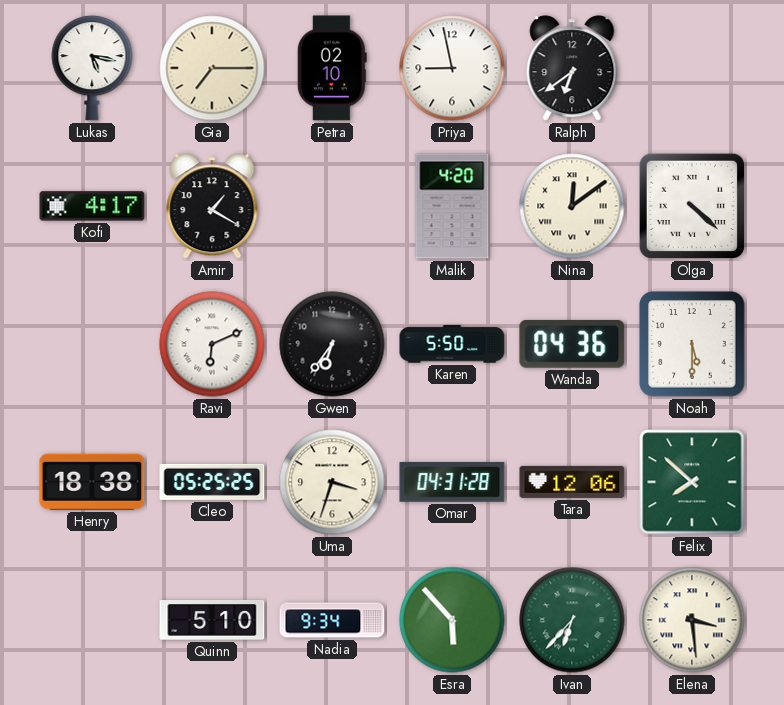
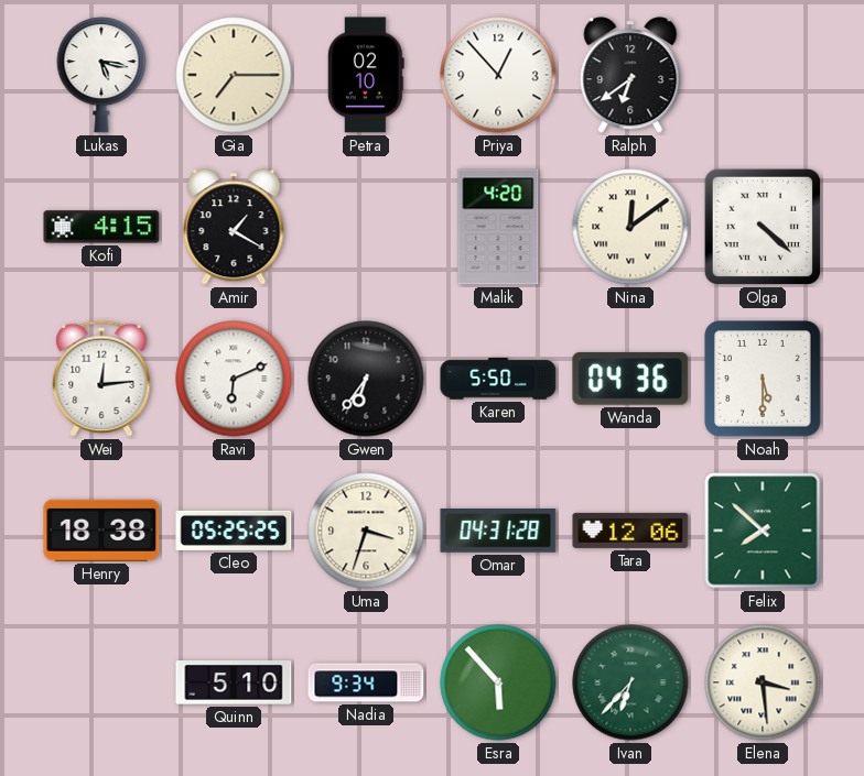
Priya: 8:58 -> 12:53
Kofi: 4:17 -> 4:15
Wei: none -> 12:14
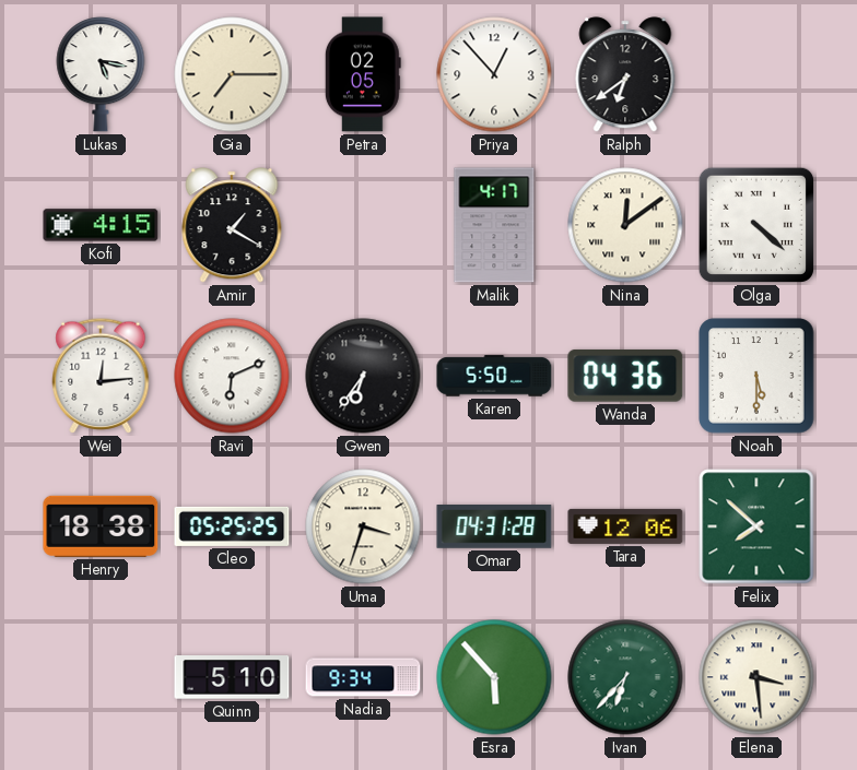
Petra: 02:10 -> 02:05
Malik: 4:20 -> 4:17
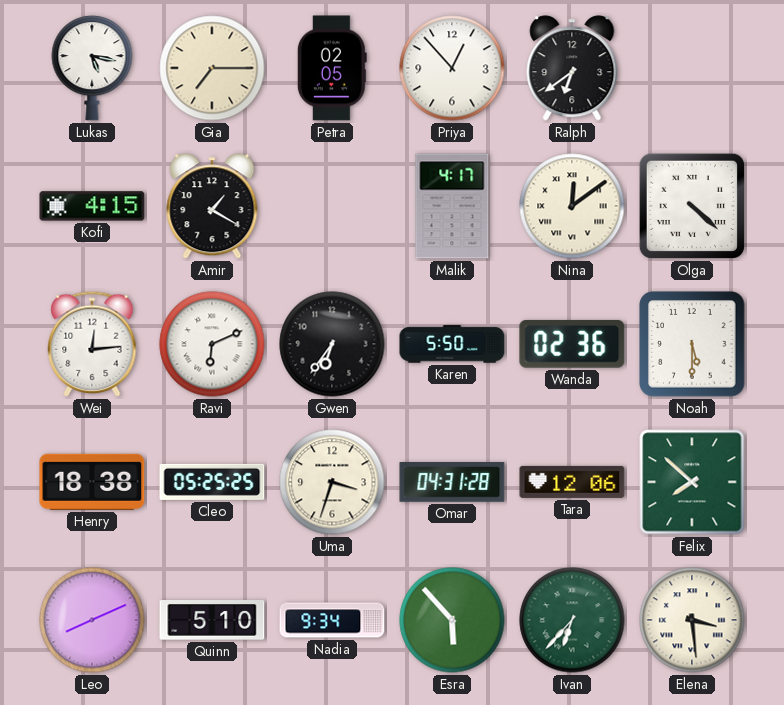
Wanda: 04:36 -> 02:36
Leo: none -> 8:11
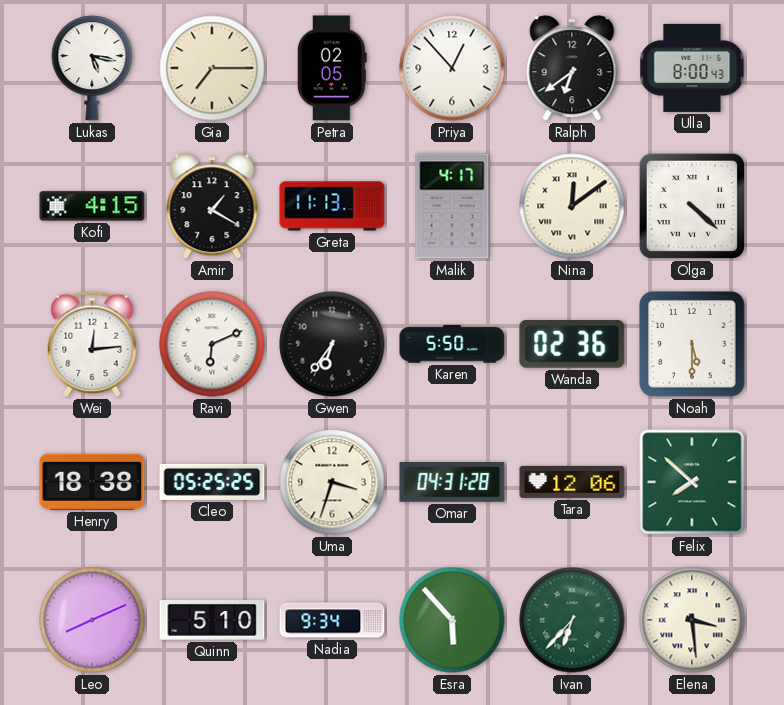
Ulla: none -> 8:00
Greta: none -> 11:13
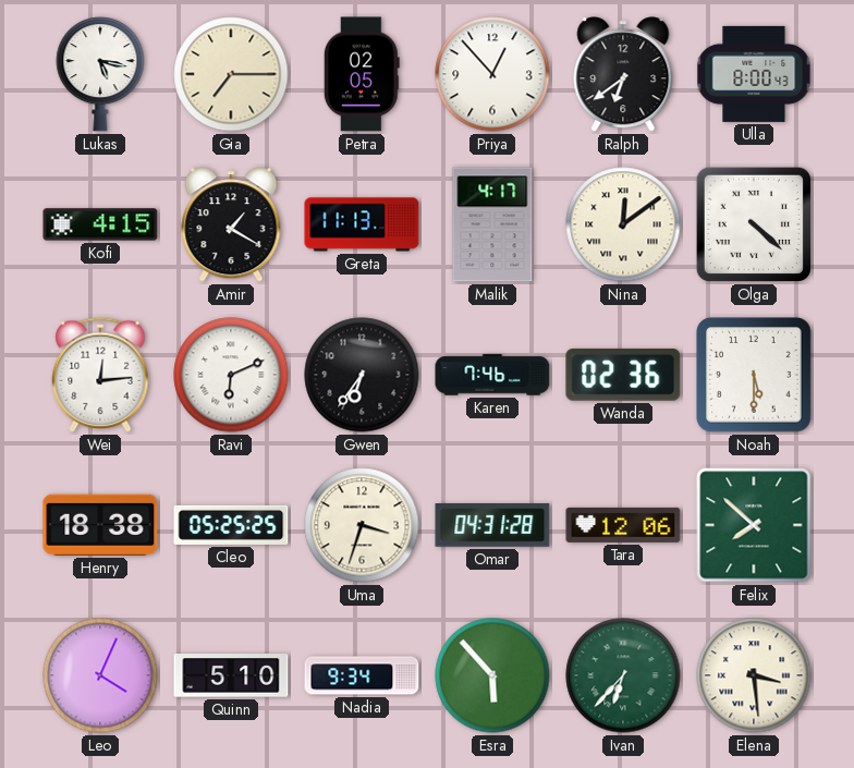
Karen: 5:50 -> 7:46
Leo: 8:11 -> 4:04
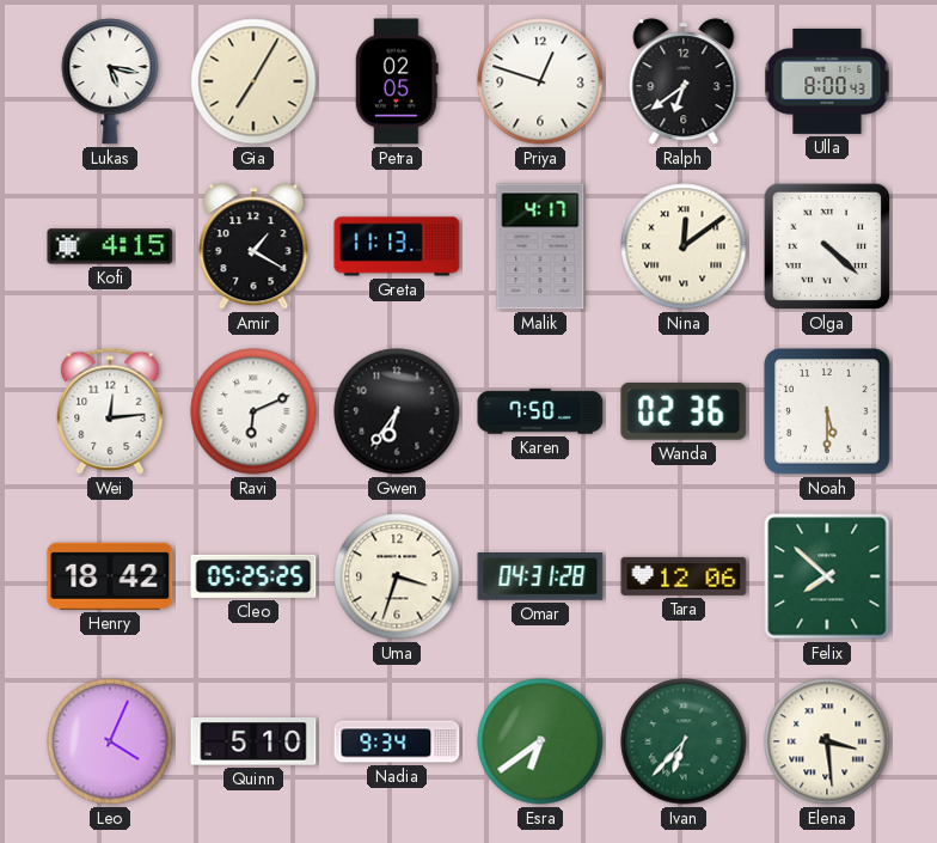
Gia: 7:15 -> 7:05
Priya: 12:53 -> 12:48
Karen: 7:46 -> 7:50
Henry: 18:38 -> 18:42
Esra: 5:53 -> 6:39
